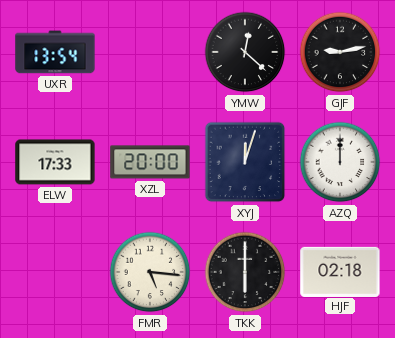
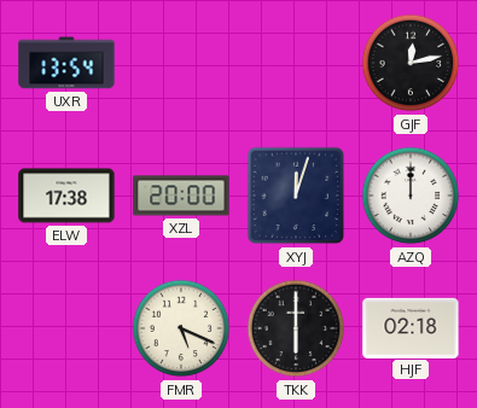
YMW: 12:22 -> none
GJF: 9:13 -> 12:13
ELW: 17:33 -> 17:38
FMR: 5:16 -> 5:19
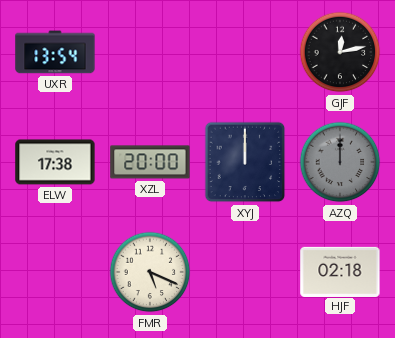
XYJ: 12:03 -> 12:00
AZQ dial: white -> grey
TKK: 6:00 -> none
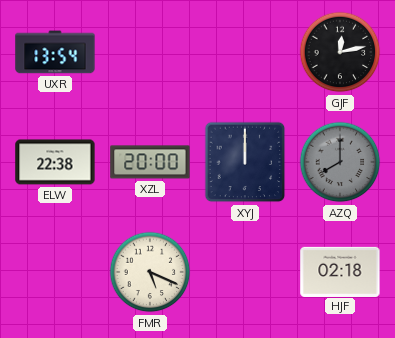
ELW: 17:38 -> 22:38
AZQ: 12:00 -> 8:00
